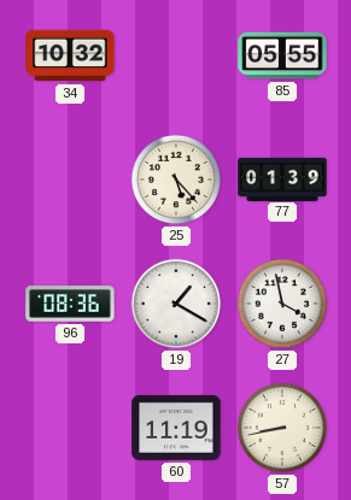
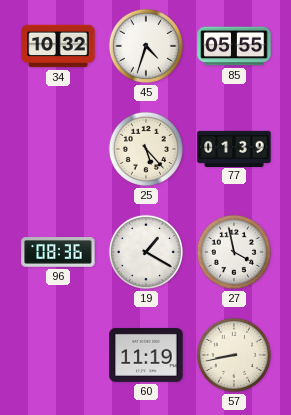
45: none -> 4:33
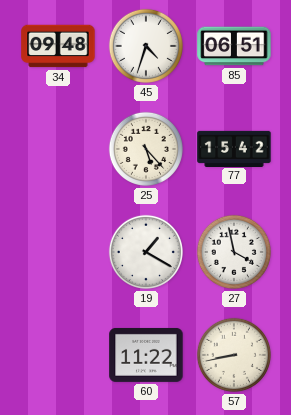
34: 10:32 -> 09:48
85: 05:55 -> 06:51
77: 01:39 -> 15:42
96: 08:36 -> none
60: 11:19 -> 11:22
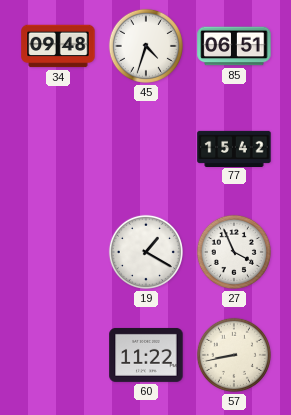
25: 5:23 -> none
27: 3:58 -> 3:56
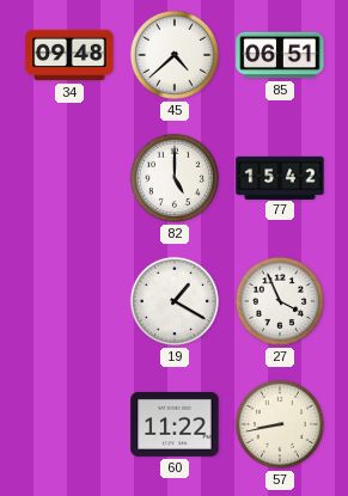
45: 4:33 -> 4:38
82: none -> 5:00
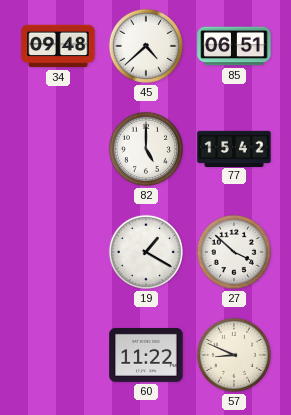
27: 3:56 -> 3:52
57: 8:43 -> 8:49
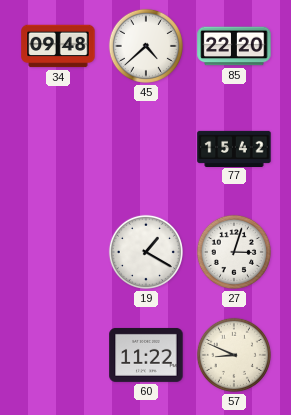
85: 06:51 -> 22:20
82: 5:00 -> none
27: 3:52 -> 3:03
